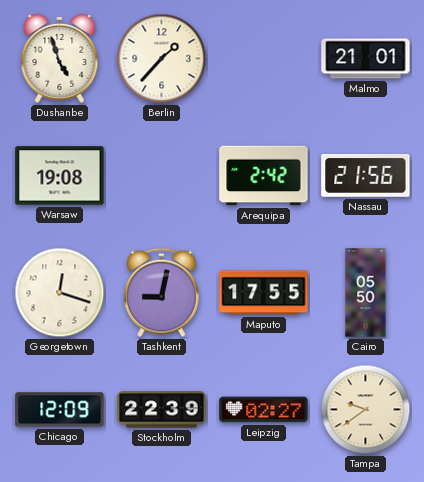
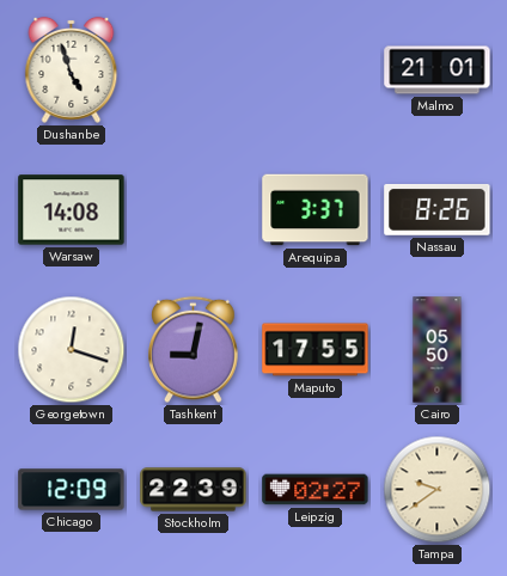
Berlin: 1:37 -> none
Warsaw: 19:08 -> 14:08
Arequipa: 2:42 -> 3:37
Nassau: 21:56 -> 8:26
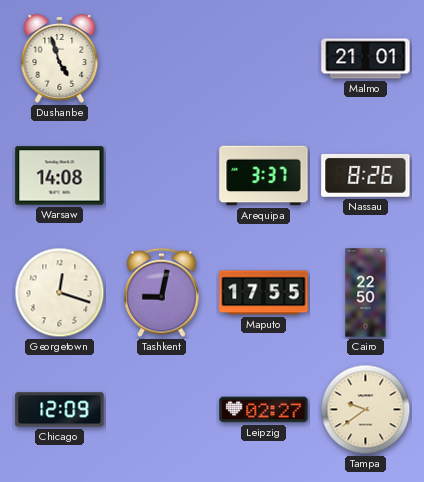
Cairo: 05:50 -> 22:50
Stockholm: 22:39 -> none
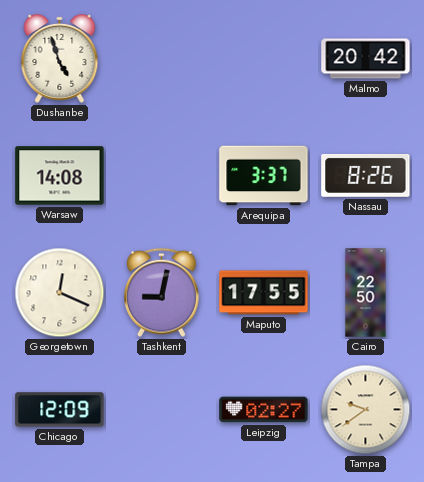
Malmo: 21:01 -> 20:42
Georgetown: 12:18 -> 12:19
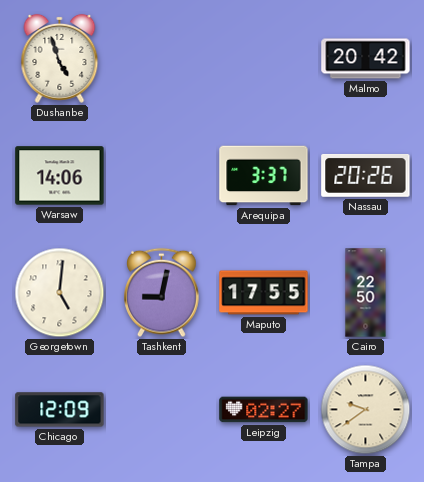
Warsaw: 14:08 -> 14:06
Nassau: 8:26 -> 20:26
Georgetown: 12:19 -> 5:01
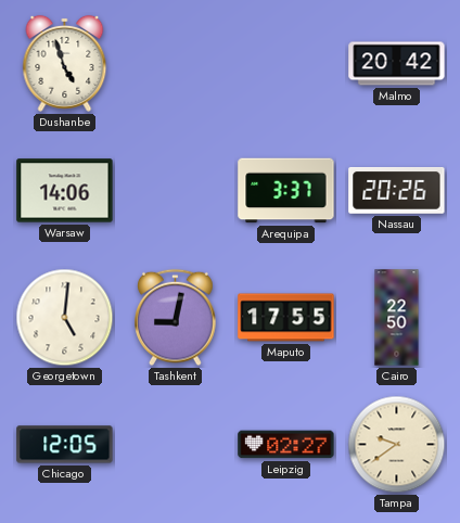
Chicago: 12:09 -> 12:05
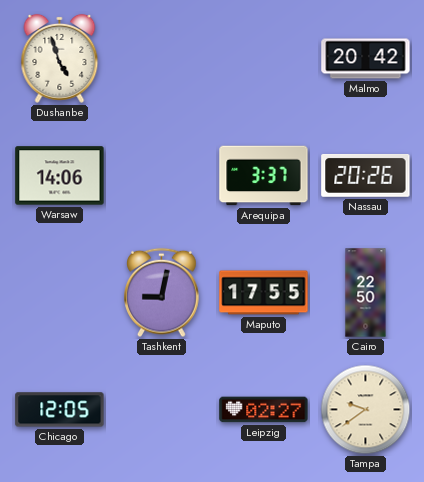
Georgetown: 5:01 -> none
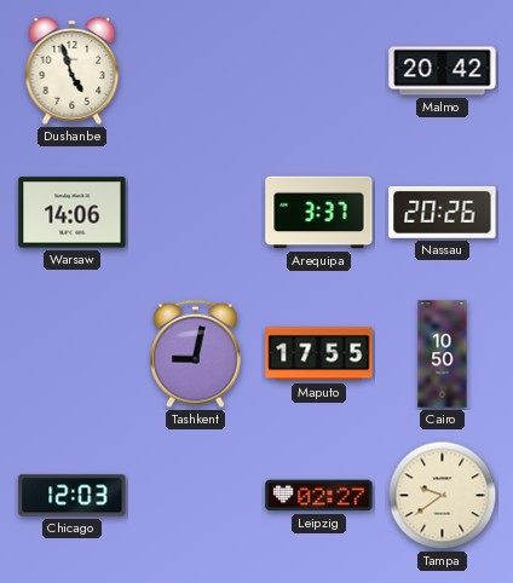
Cairo: 22:50 -> 10:50
Chicago: 12:05 -> 12:03
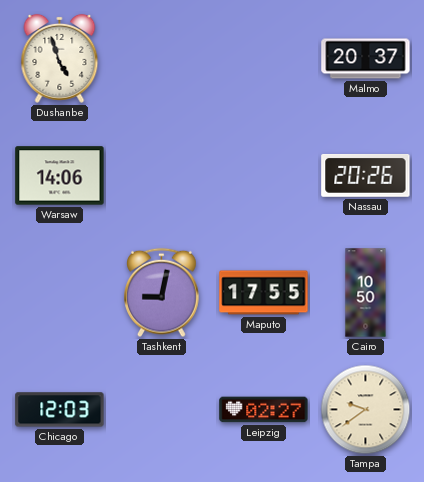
Malmo: 20:42 -> 20:37
Arequipa: 3:37 -> none
